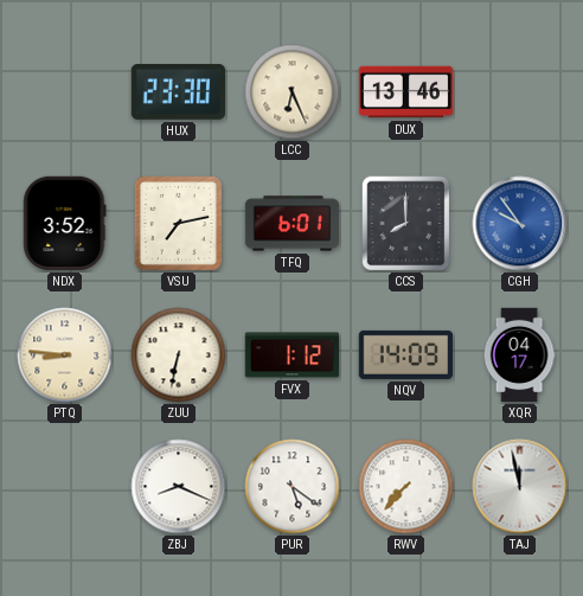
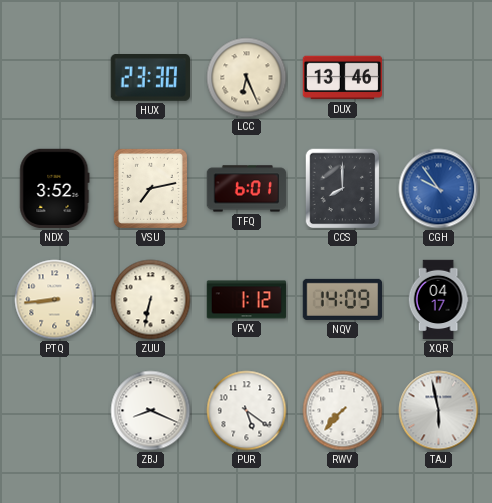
PTQ: 8:46 -> 8:44
TAJ: 11:58 -> 5:58
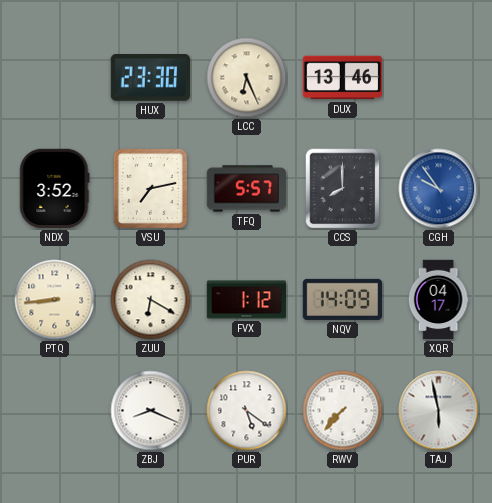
TFQ: 6:01 -> 5:57
ZUU: 6:32 -> 6:20
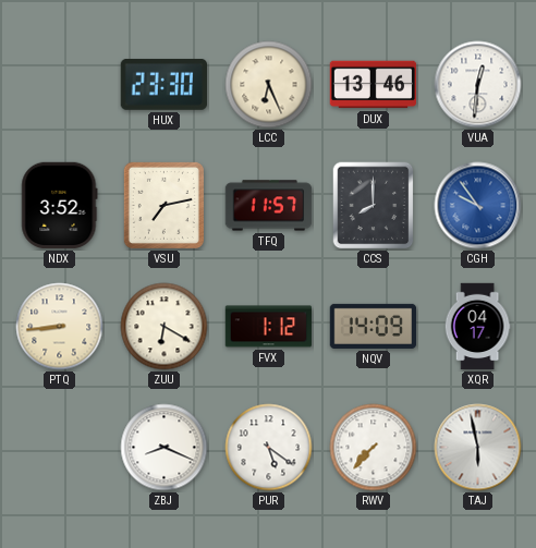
VUA: none -> 12:31
TFQ: 5:57 -> 11:57
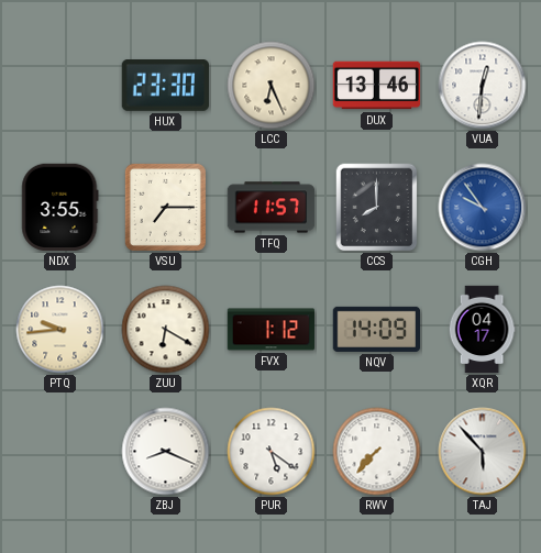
NDX: 3:52 -> 3:55
VSU: 7:13 -> 7:15
PTQ: 8:44 -> 9:44
TAJ: 5:58 -> 5:53
